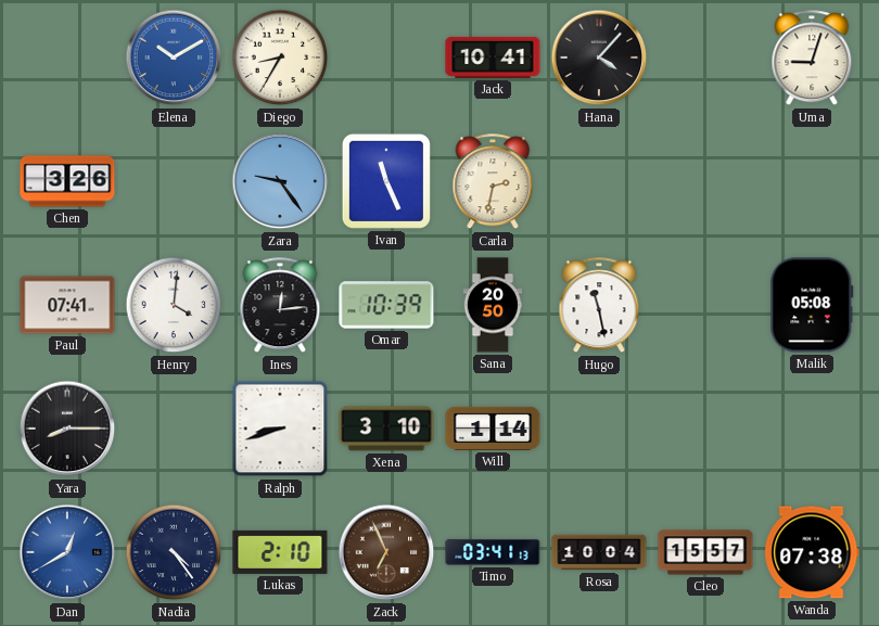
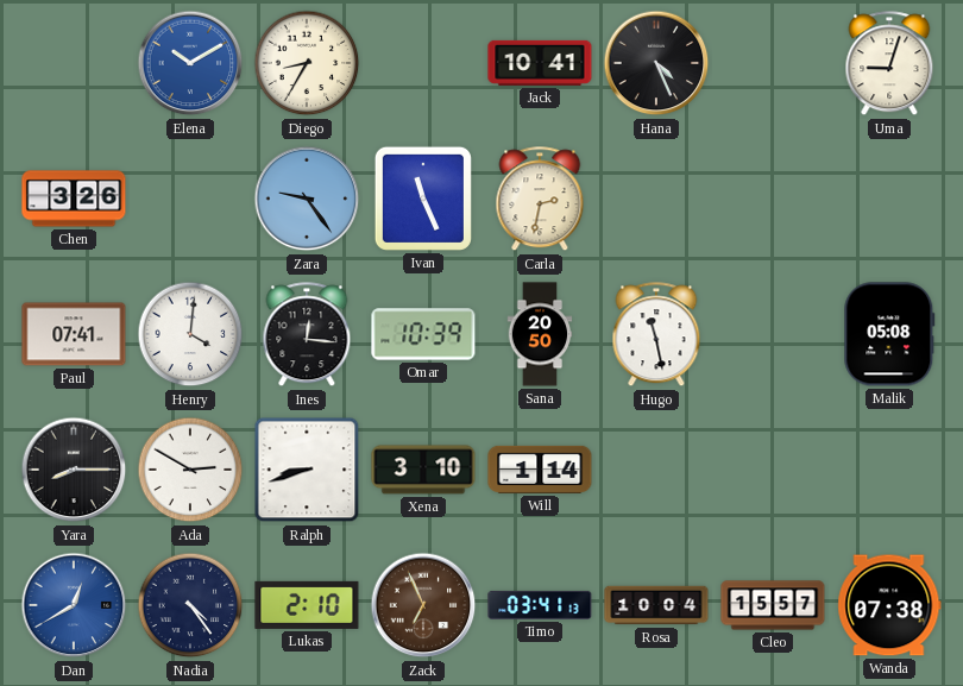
Hana: 4:07 -> 4:26
Ines: 12:14 -> 12:16
Ada: none -> 2:50
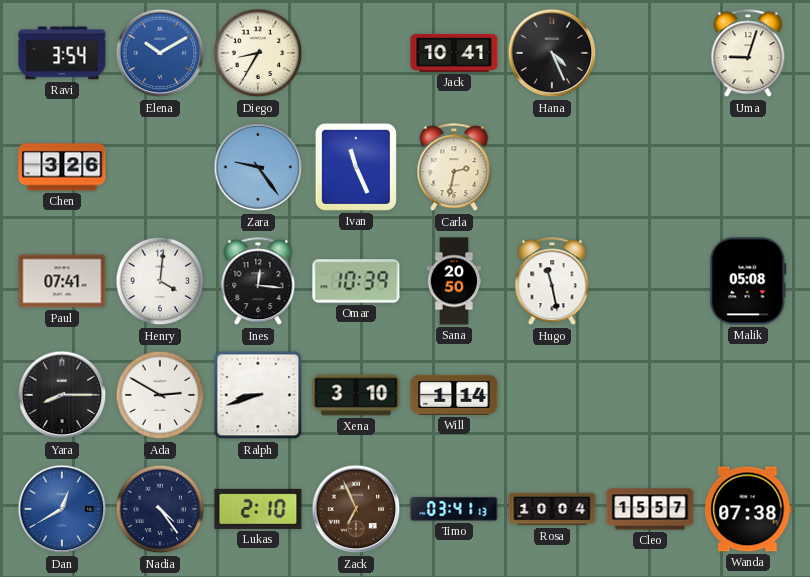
Ravi: none -> 3:54
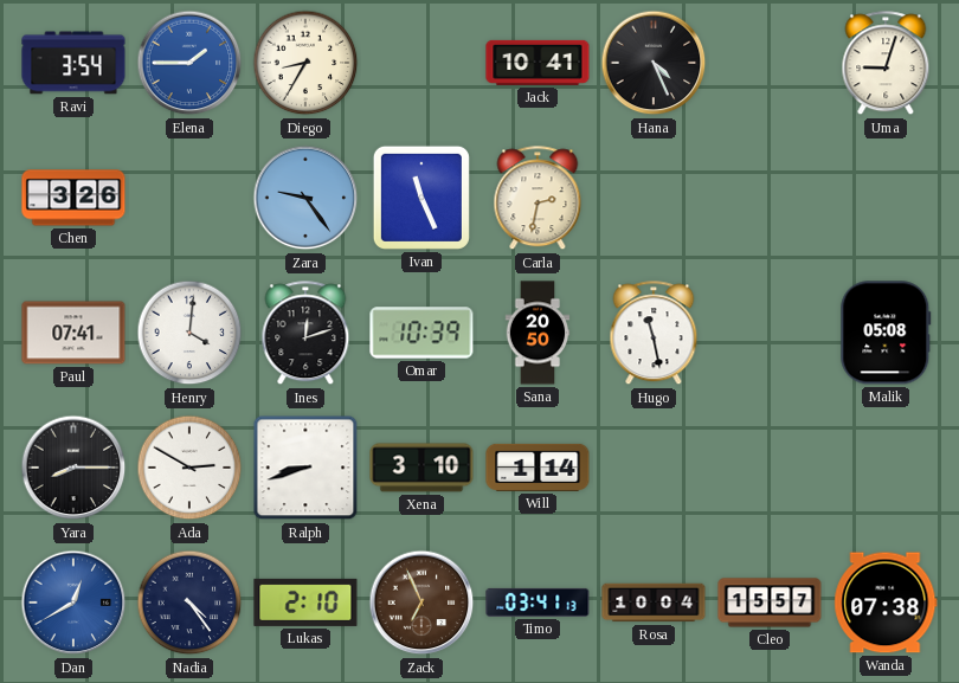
Elena: 10:10 -> 1:45
Ines: 12:16 -> 12:12
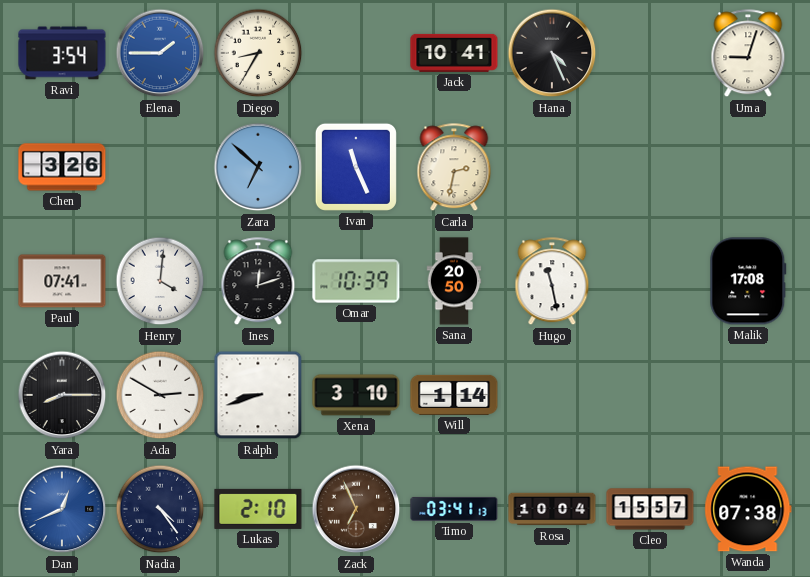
Zara: 9:24 -> 6:52
Malik: 05:08 -> 17:08
Dan: 12:40 -> 12:41
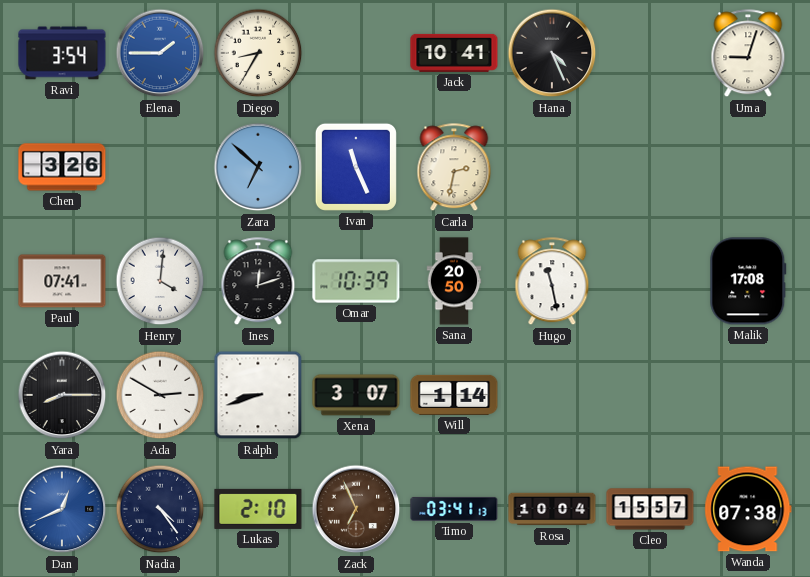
Xena: 3:10 -> 3:07
